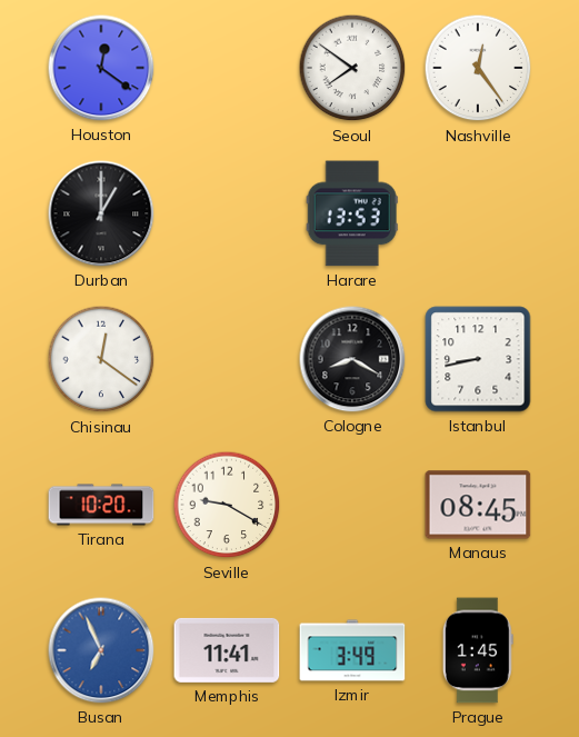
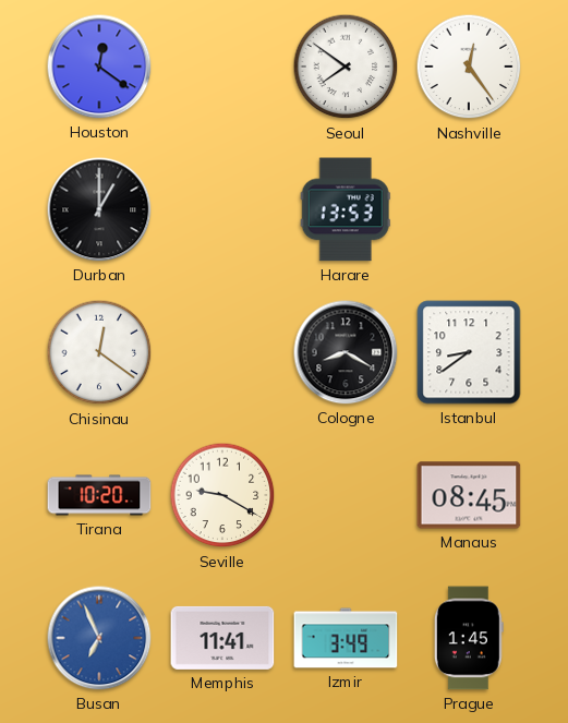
Istanbul: 8:43 -> 8:39
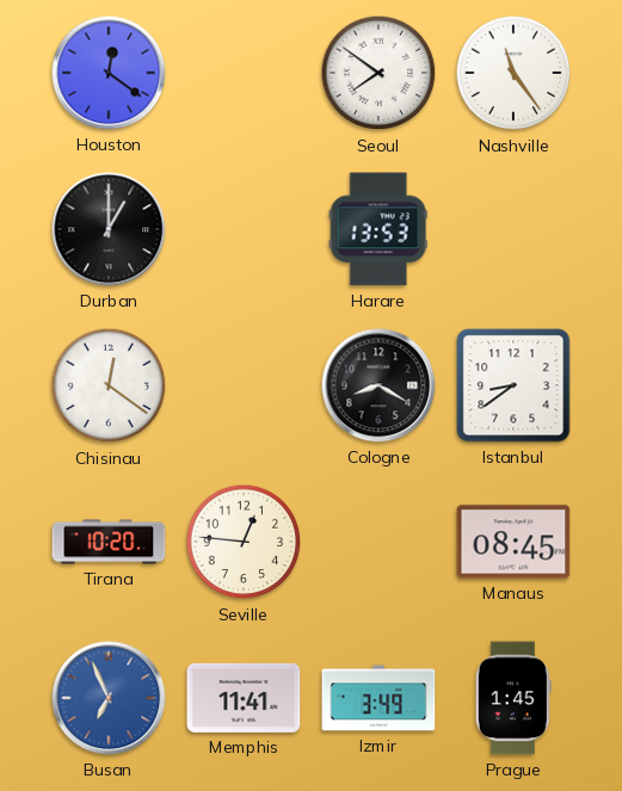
Nashville: 12:24 -> 11:24
Seville: 9:20 -> 12:46
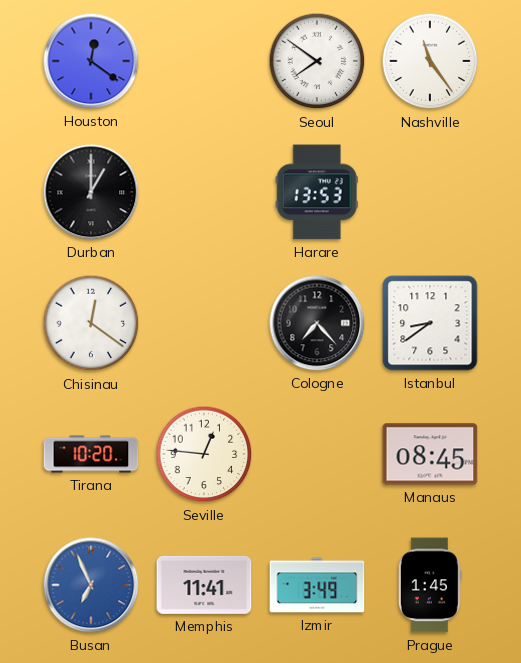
Cologne: 8:20 -> 7:23
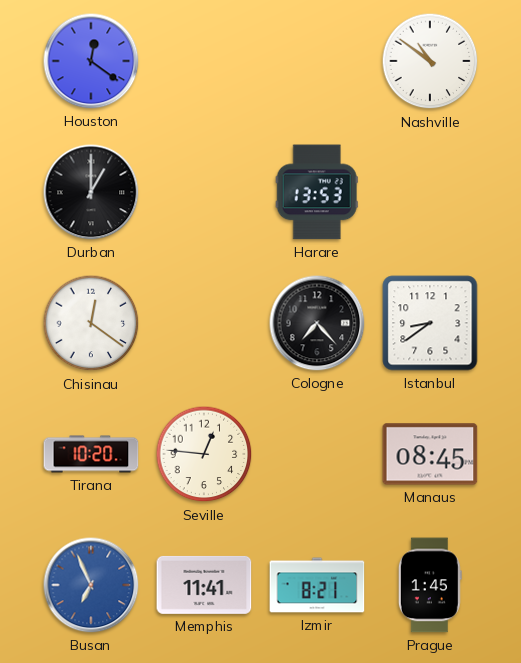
Seoul: 7:51 -> none
Nashville: 11:24 -> 10:51
Izmir: 3:49 -> 8:21
